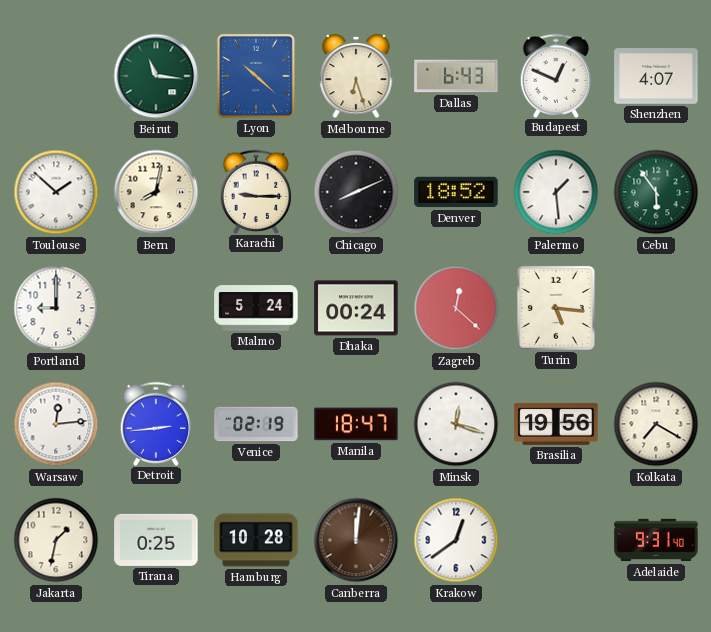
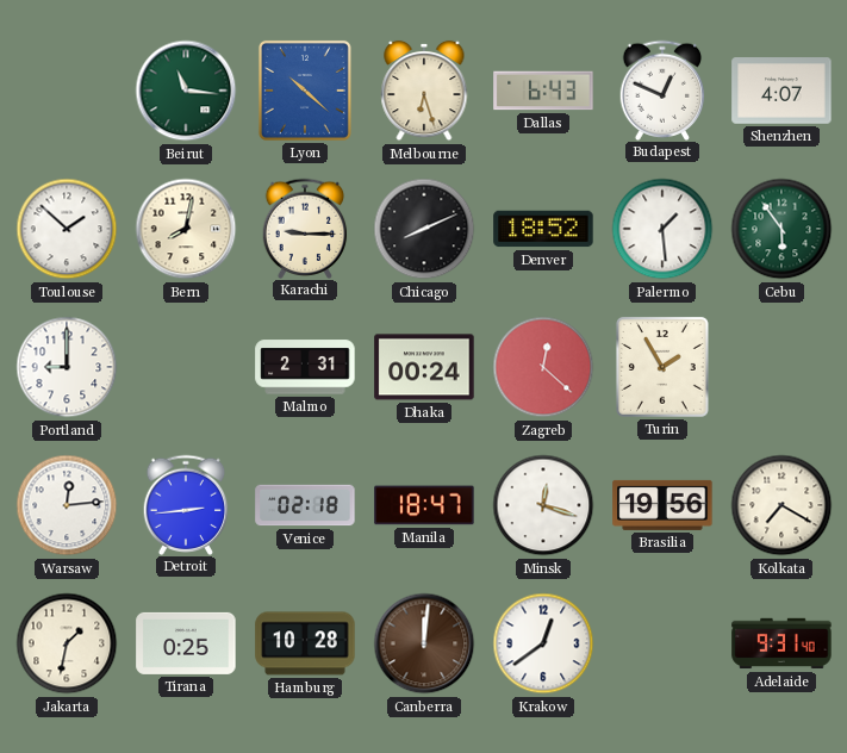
Malmo: 5:24 -> 2:31
Turin: 5:16 -> 1:55
Venice: 02:19 -> 02:18
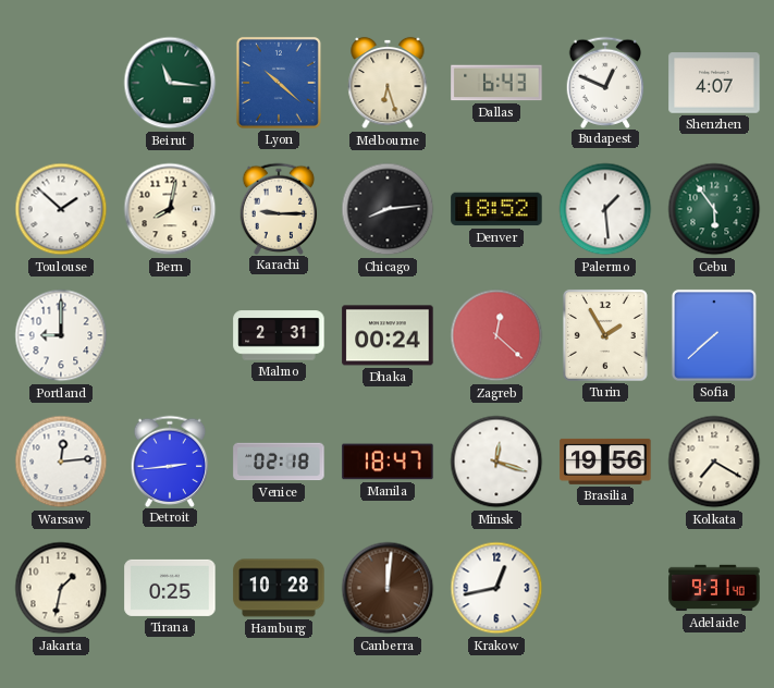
Chicago: 8:11 -> 8:14
Sofia: none -> 7:38
Krakow: 12:39 -> 12:43
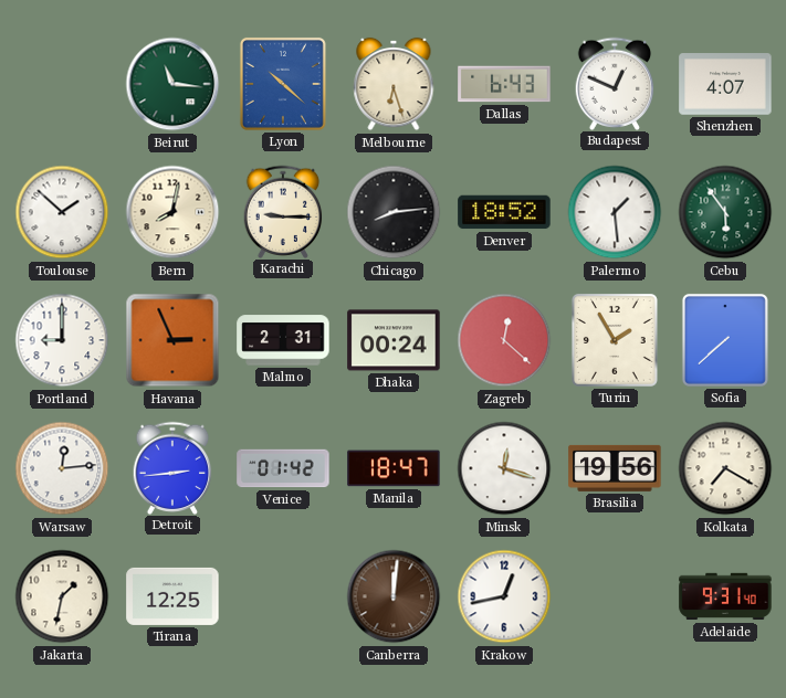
Havana: none -> 2:56
Venice: 02:18 -> 01:42
Tirana: 0:25 -> 12:25
Hamburg: 10:28 -> none
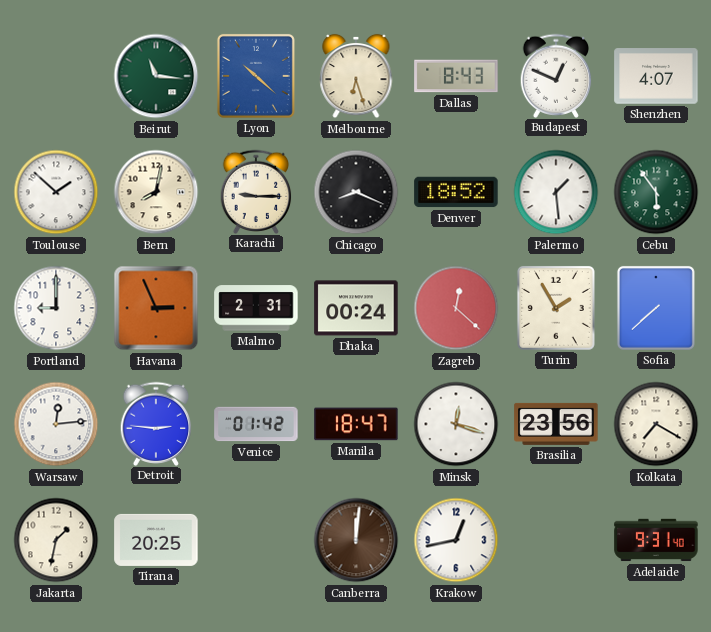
Dallas: 6:43 -> 8:43
Chicago: 8:14 -> 8:19
Detroit: 2:44 -> 2:46
Brasilia: 19:56 -> 23:56
Tirana: 12:25 -> 20:25
